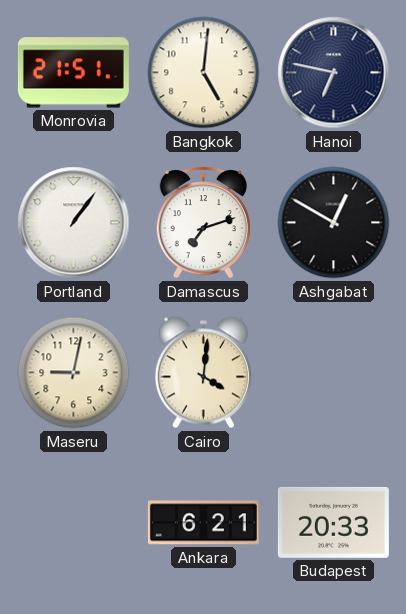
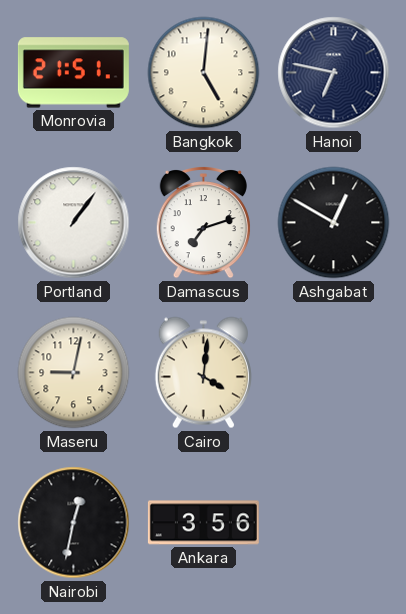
Nairobi: none -> 12:32
Ankara: 6:21 -> 3:56
Budapest: 20:33 -> none
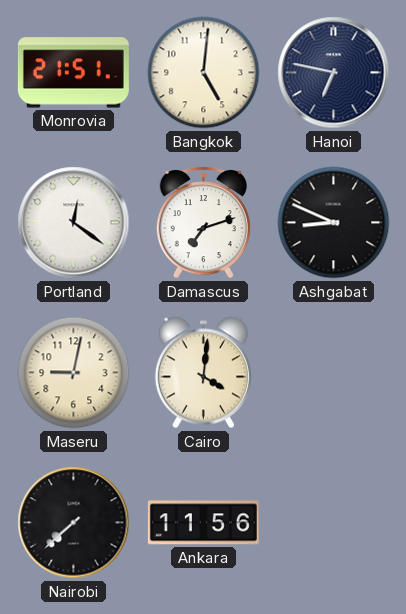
Portland: 1:06 -> 12:21
Ashgabat: 12:50 -> 8:49
Nairobi: 12:32 -> 7:38
Ankara: 3:56 -> 11:56
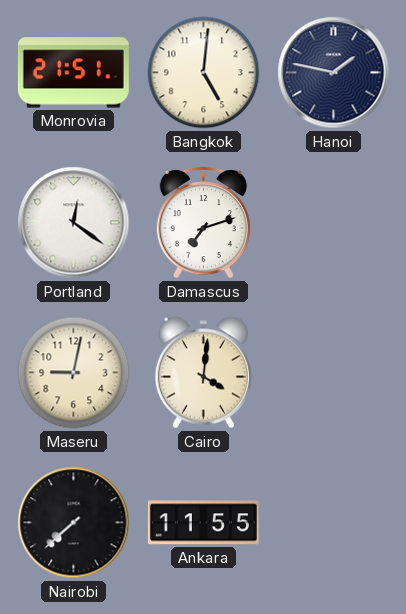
Hanoi: 6:47 -> 1:47
Ashgabat: 8:49 -> none
Ankara: 11:56 -> 11:55
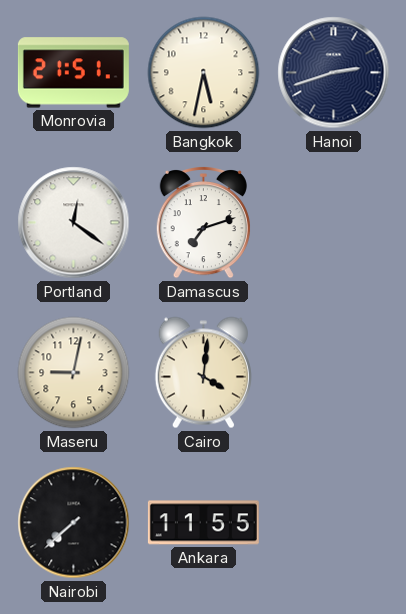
Bangkok: 5:01 -> 5:32
Hanoi: 1:47 -> 2:42
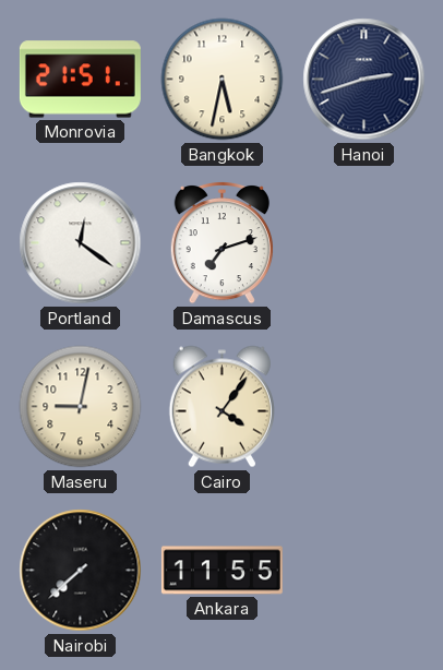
Cairo: 4:01 -> 4:06
